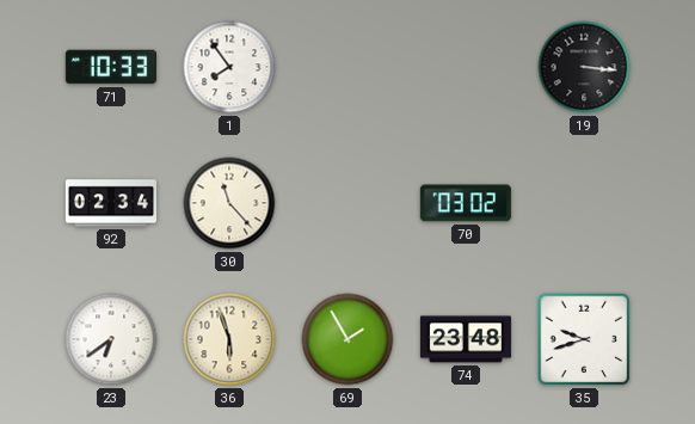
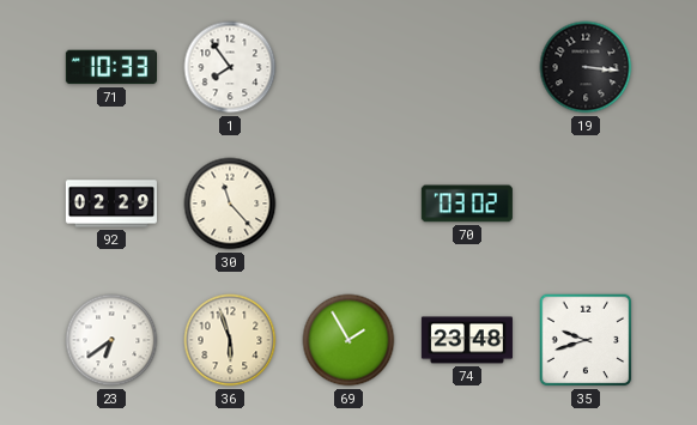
92: 02:34 -> 02:29
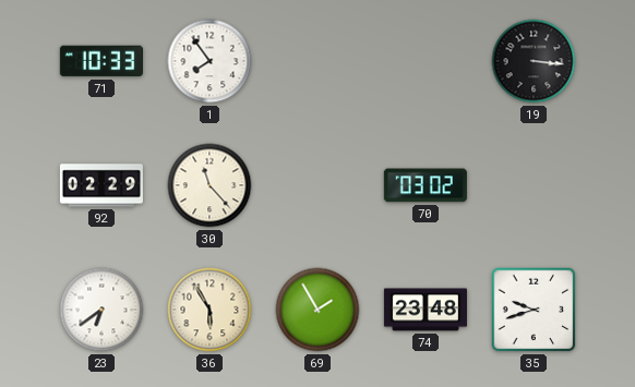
36: 5:57 -> 5:55
